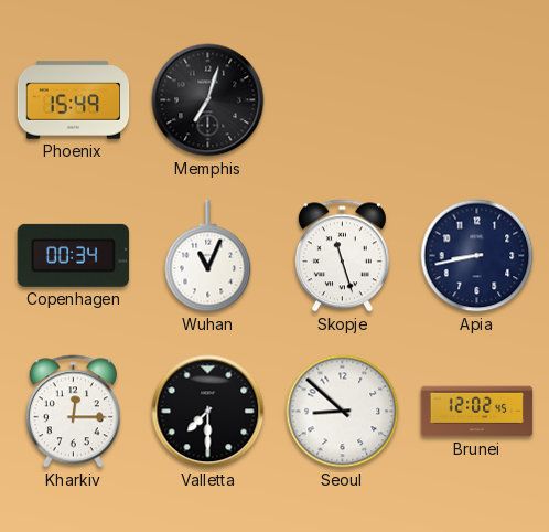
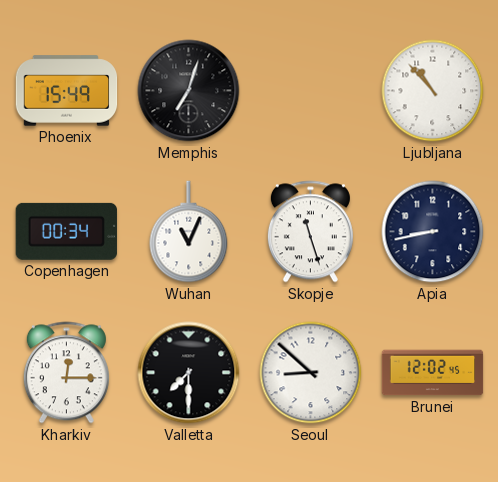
Ljubljana: none -> 10:53
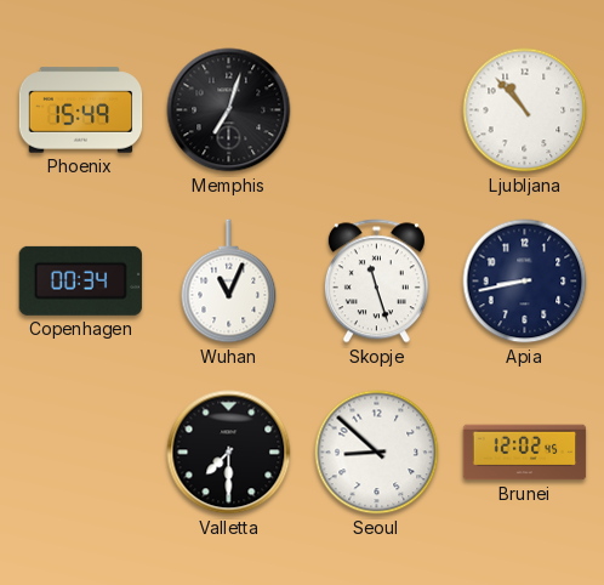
Kharkiv: 12:15 -> none
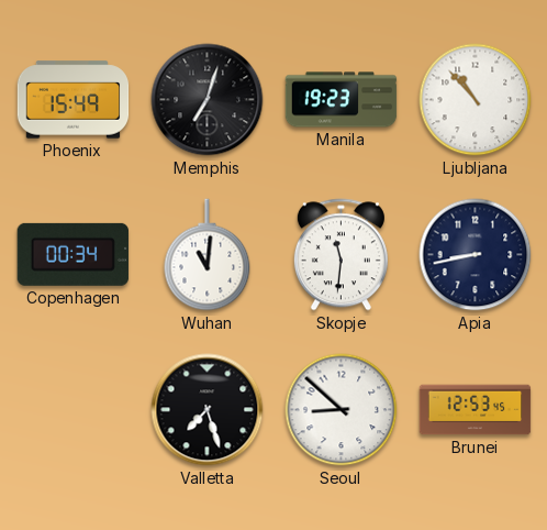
Manila: none -> 19:23
Wuhan: 11:04 -> 11:01
Skopje: 11:27 -> 11:31
Valletta: 7:30 -> 7:27
Brunei: 12:02 -> 12:53
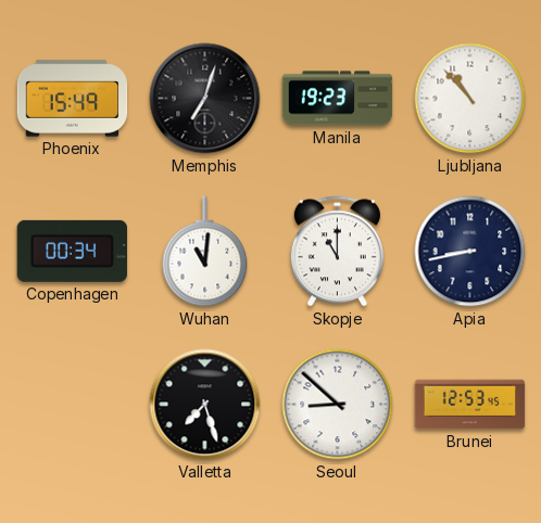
Skopje: 11:31 -> 11:00
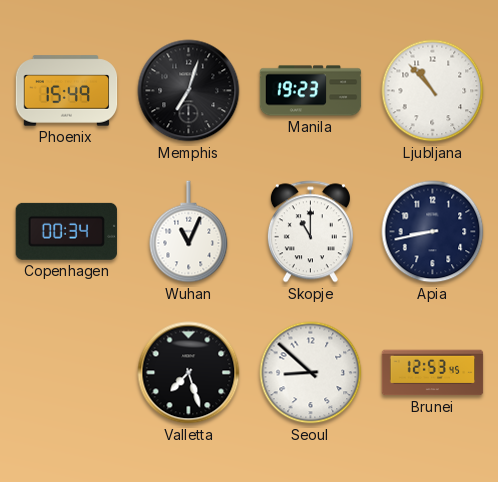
Wuhan: 11:01 -> 11:04
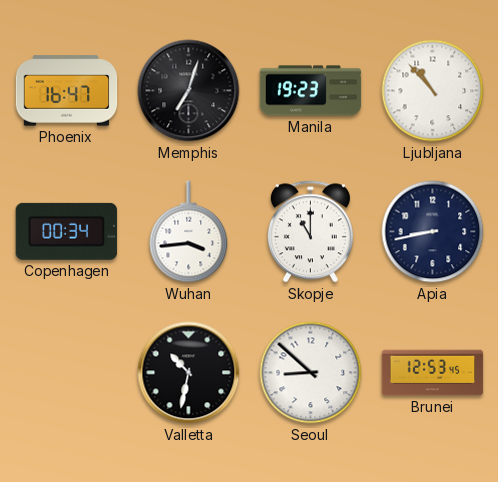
Phoenix: 15:49 -> 16:47
Wuhan: 11:04 -> 3:44
Valletta: 7:27 -> 10:32
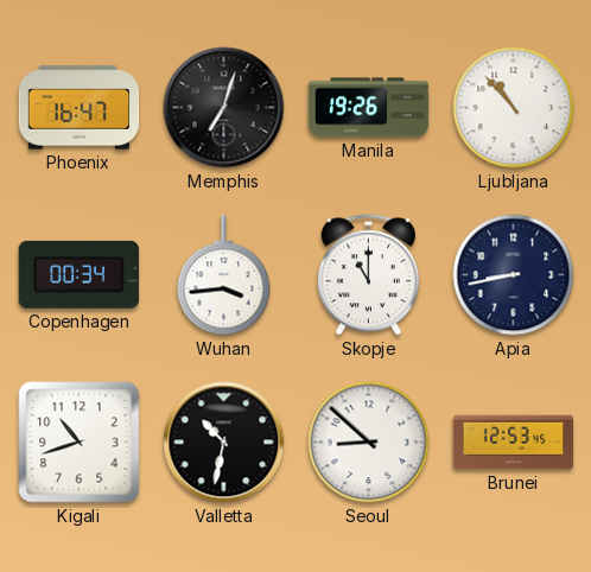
Manila: 19:23 -> 19:26
Kigali: none -> 10:42
